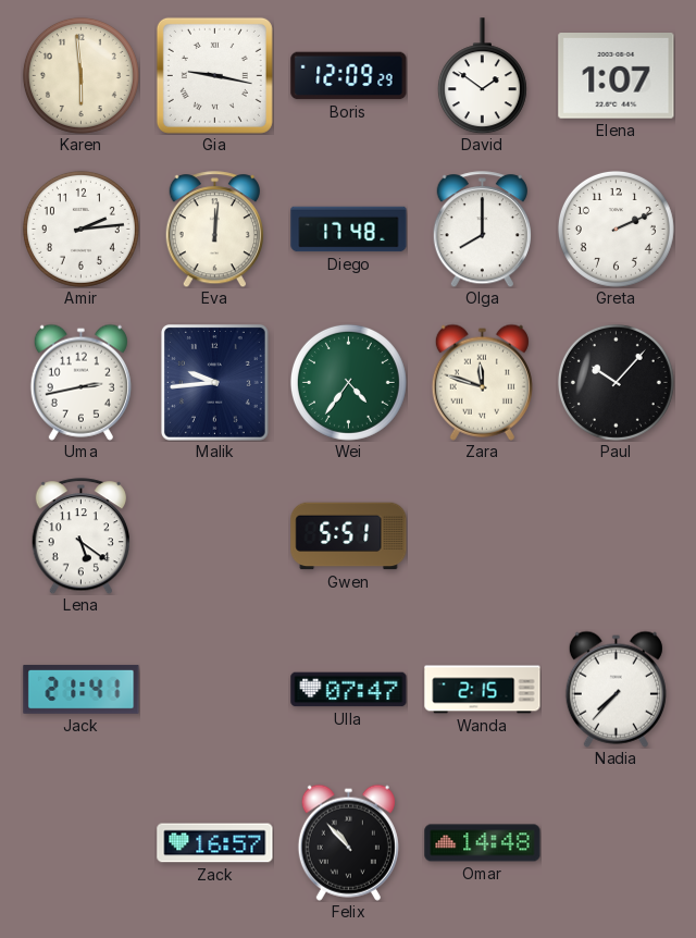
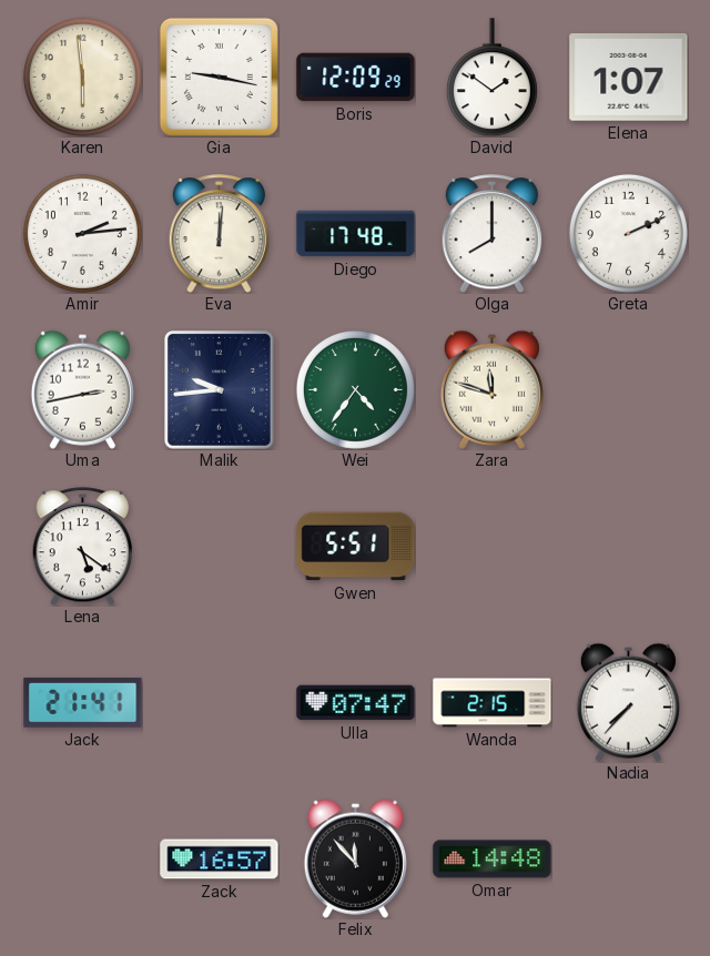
Paul: 10:07 -> none
Felix: 10:53 -> 11:53
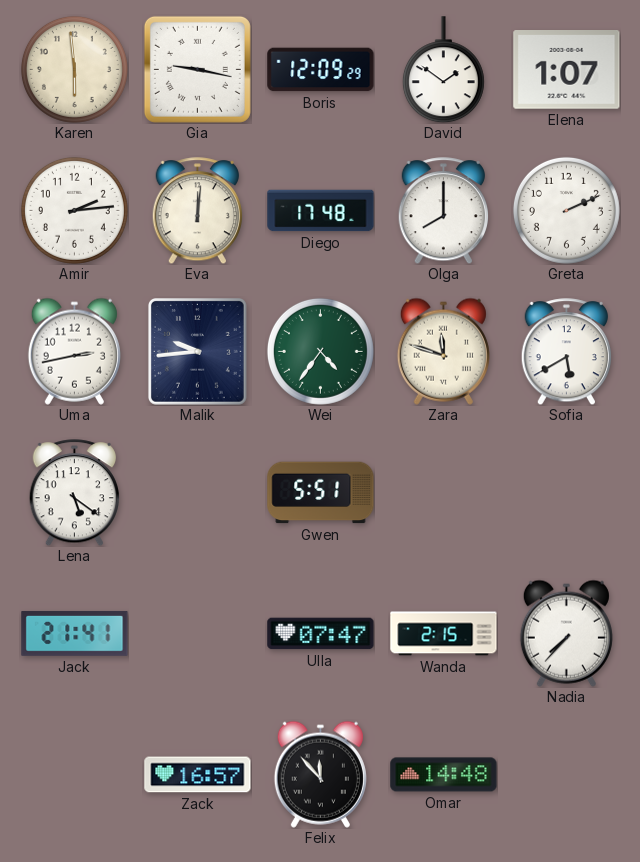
Sofia: none -> 5:40
